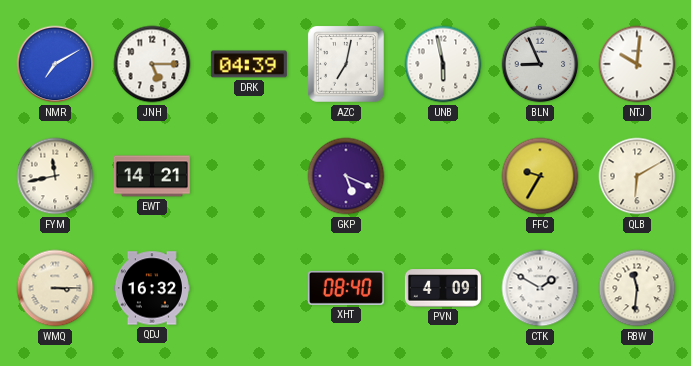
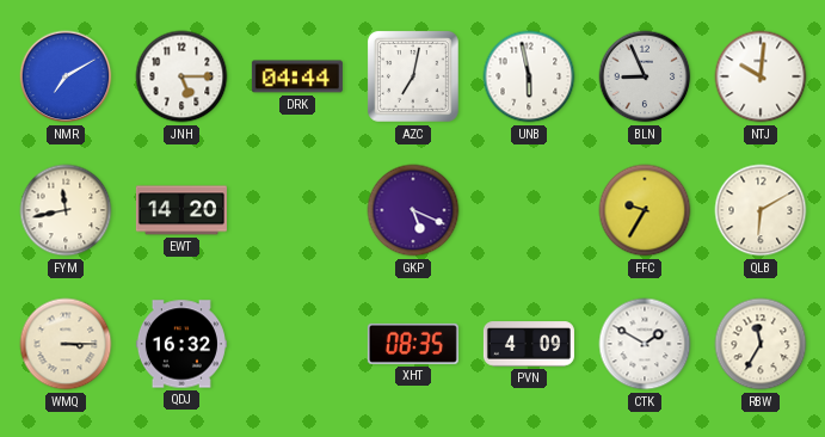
DRK: 04:39 -> 04:44
EWT: 14:21 -> 14:20
XHT: 08:40 -> 08:35
RBW: 11:31 -> 11:35
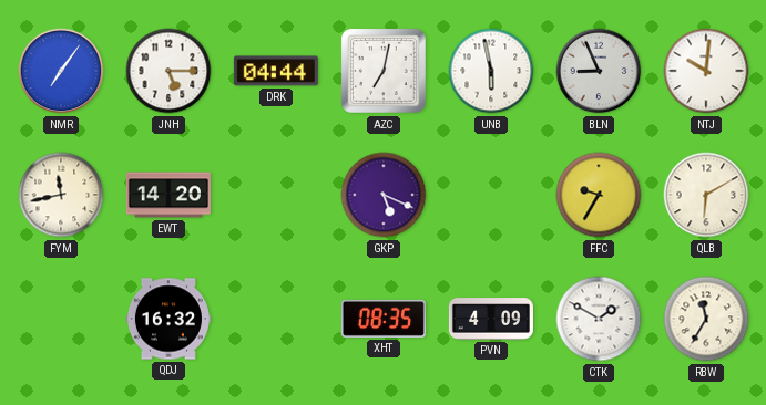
NMR: 7:10 -> 7:06
WMQ: 3:15 -> none
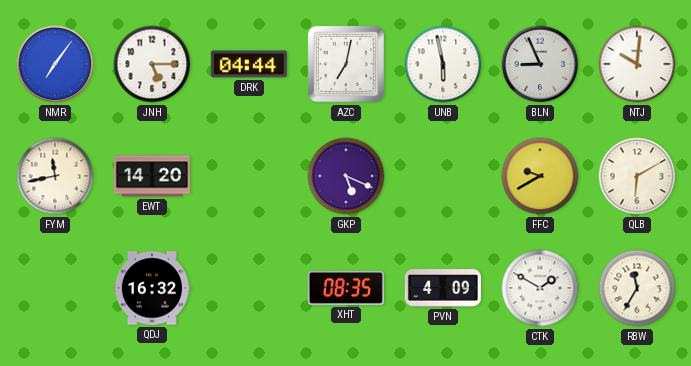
FFC: 9:35 -> 9:40
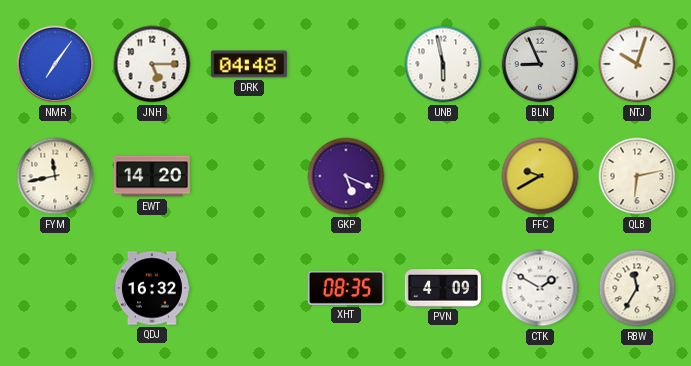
DRK: 04:44 -> 04:48
AZC: 7:02 -> none
NTJ: 10:01 -> 10:03
QLB: 6:10 -> 6:13
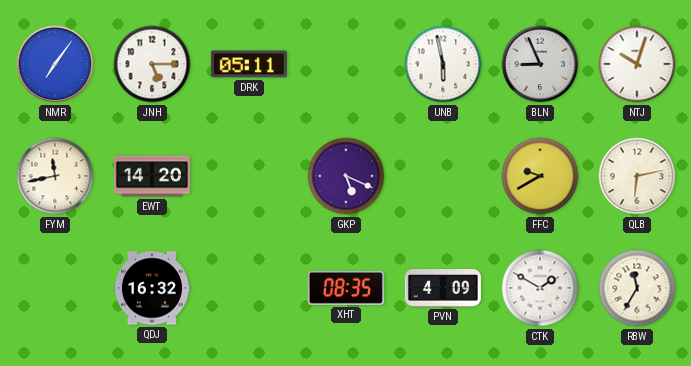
DRK: 04:48 -> 05:11
